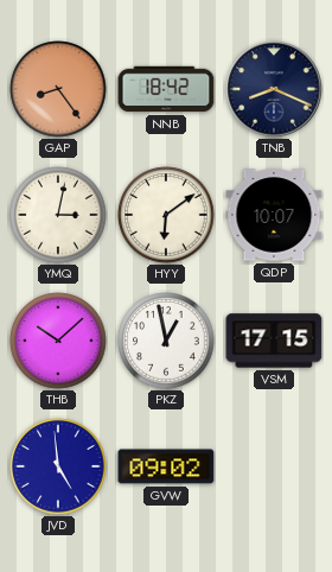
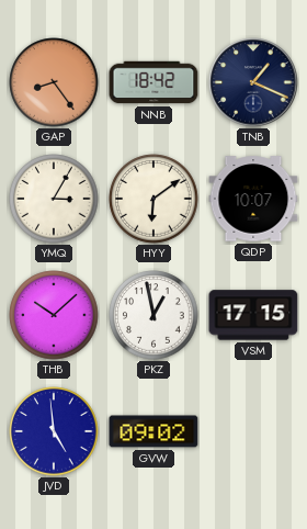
TNB: 8:19 -> 1:19
YMQ: 3:02 -> 3:05
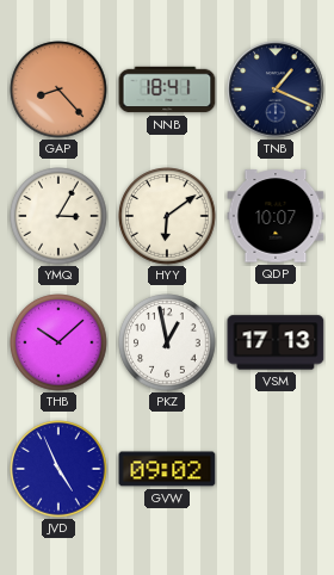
GAP: 8:24 -> 8:23
NNB: 18:42 -> 18:41
VSM: 17:15 -> 17:13
JVD: 4:59 -> 4:56
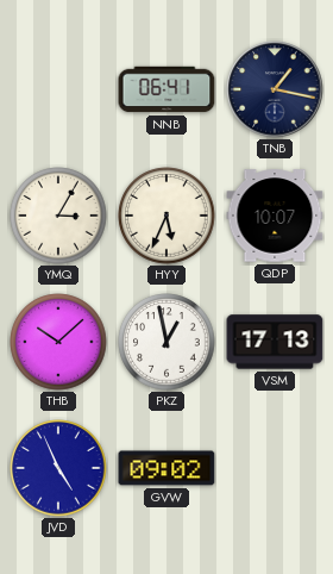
GAP: 8:23 -> none
NNB: 18:41 -> 06:41
TNB: 1:19 -> 1:17
HYY: 6:09 -> 5:34
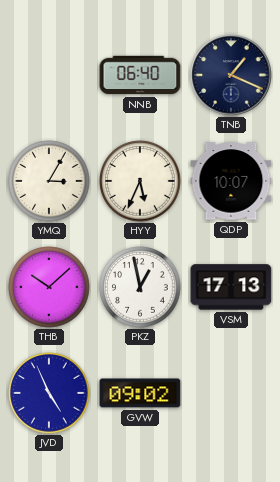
NNB: 06:41 -> 06:40
TNB: 1:17 -> 1:19
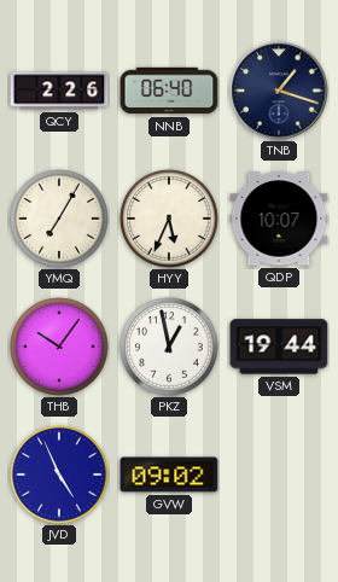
QCY: none -> 2:26
TNB: 1:19 -> 1:18
YMQ: 3:05 -> 7:05
THB: 10:08 -> 10:06
VSM: 17:13 -> 19:44
